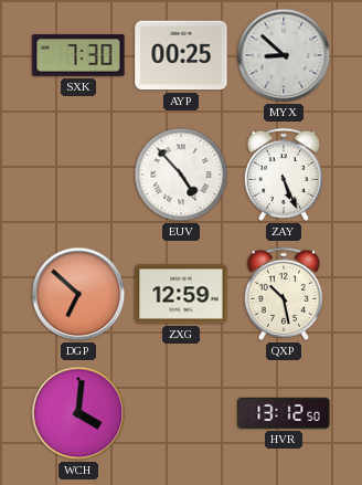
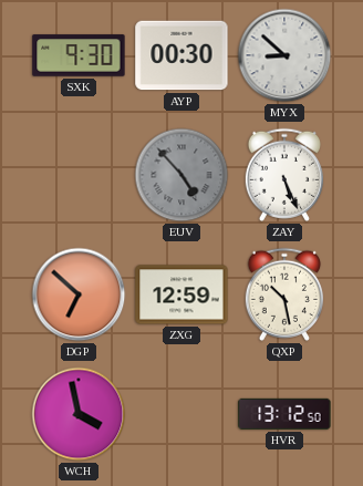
SXK: 7:30 -> 9:30
AYP: 00:25 -> 00:30
EUV dial: white -> grey
WCH: 4:01 -> 3:58
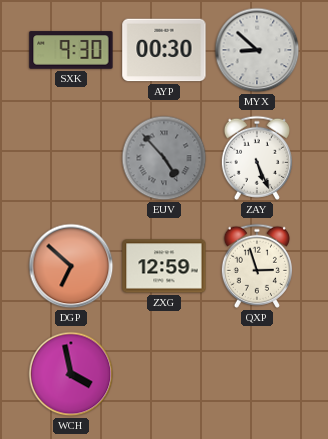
QXP: 10:28 -> 2:57
HVR: 13:12 -> none
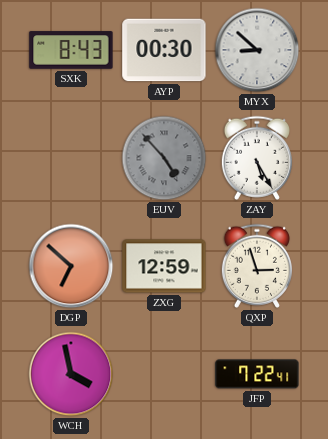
SXK: 9:30 -> 8:43
ZAY: 5:26 -> 5:25
JFP: none -> 7:22
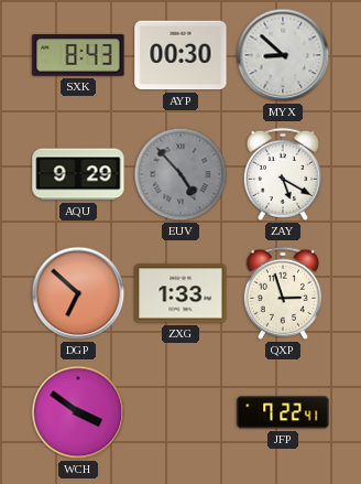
AQU: none -> 9:29
ZAY: 5:25 -> 5:20
ZXG: 12:59 -> 1:33
WCH: 3:58 -> 3:51
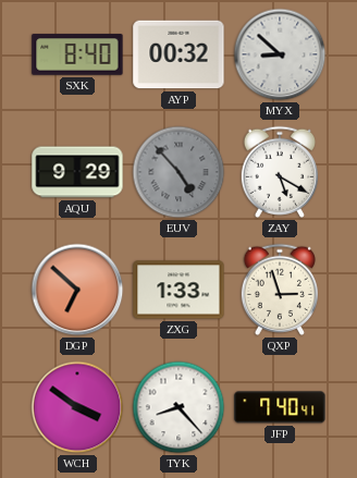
SXK: 8:43 -> 8:40
AYP: 00:30 -> 00:32
TYK: none -> 8:23
JFP: 7:22 -> 7:40
